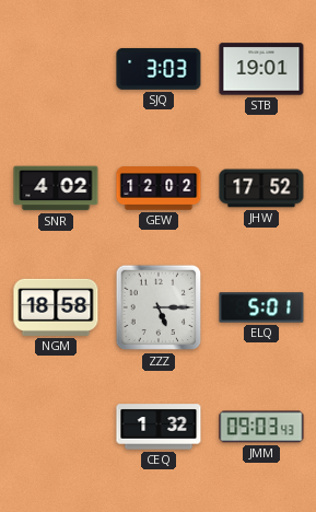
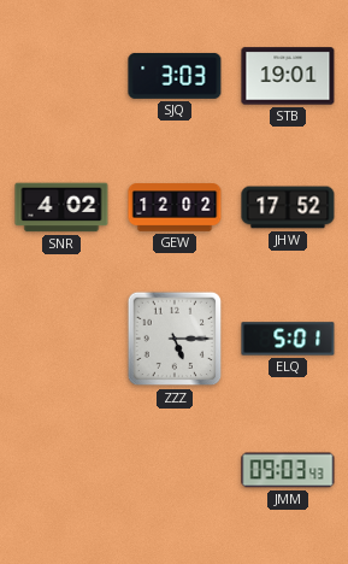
NGM: 18:58 -> none
CEQ: 1:32 -> none
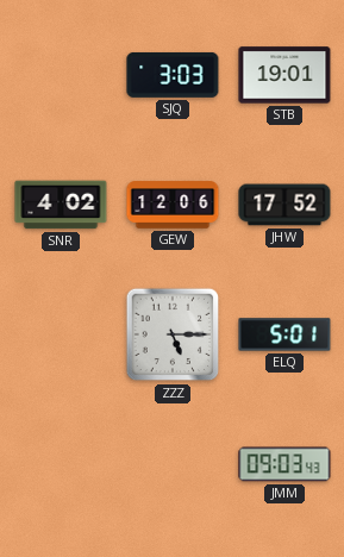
GEW: 12:02 -> 12:06
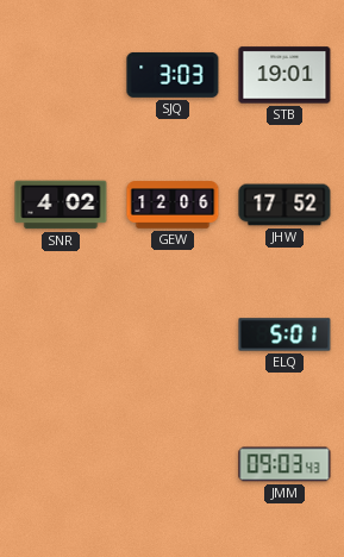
ZZZ: 5:15 -> none
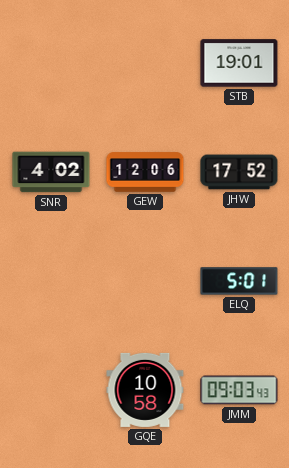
SJQ: 3:03 -> none
GQE: none -> 10:58
